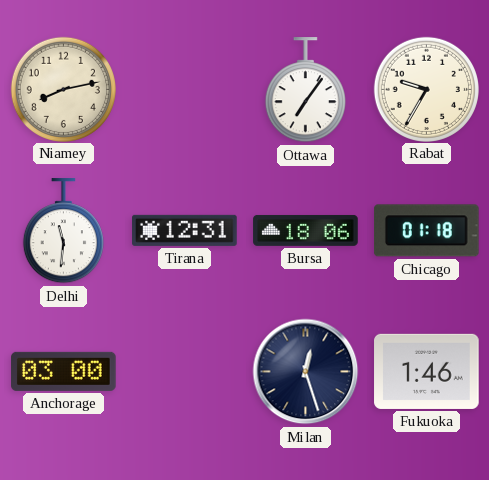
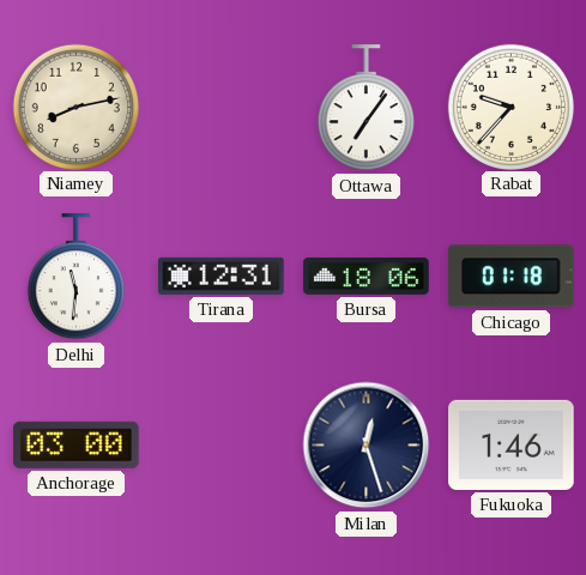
Rabat: 9:35 -> 9:37
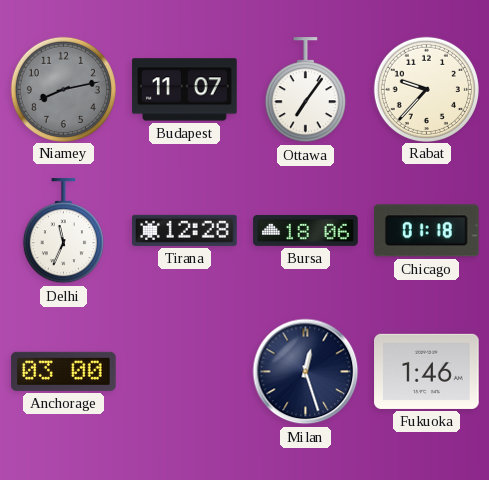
Niamey dial: cream -> grey
Budapest: none -> 11:07
Delhi: 11:31 -> 11:34
Tirana: 12:31 -> 12:28
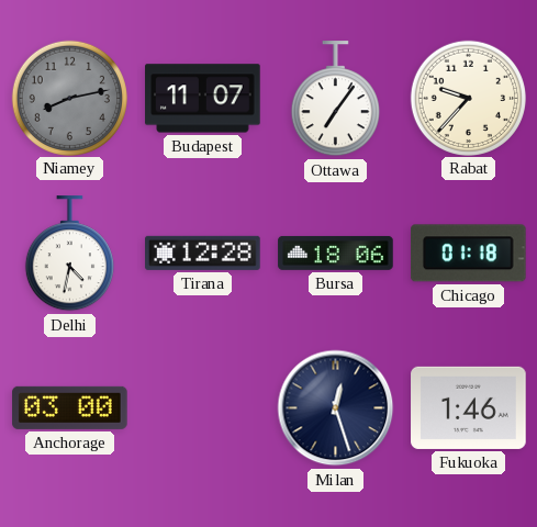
Delhi: 11:34 -> 4:32
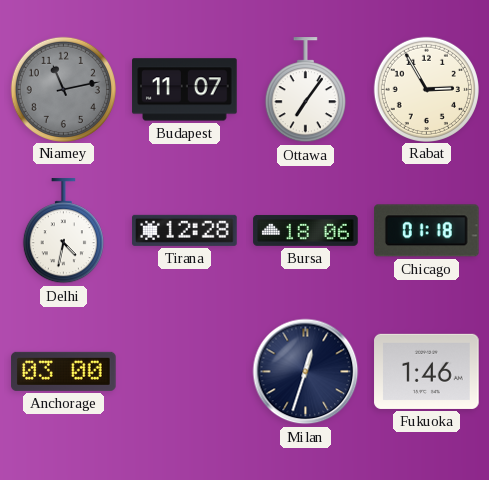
Niamey: 8:13 -> 11:13
Rabat: 9:37 -> 2:55
Milan: 12:27 -> 12:33
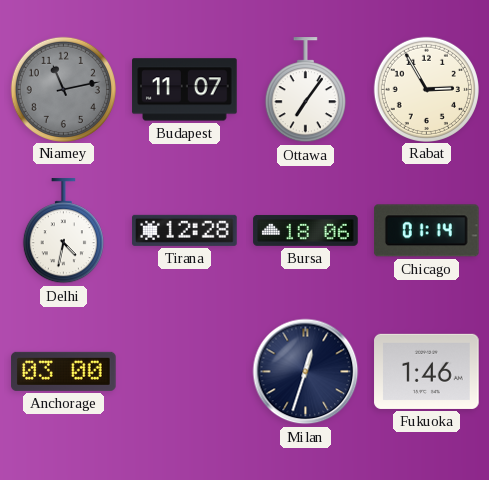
Chicago: 01:18 -> 01:14
